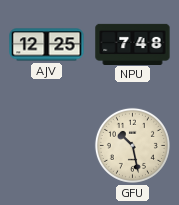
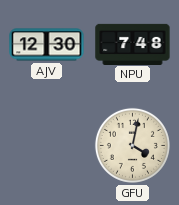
AJV: 12:25 -> 12:30
GFU: 10:28 -> 4:02
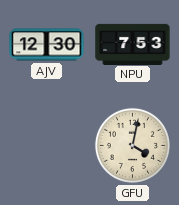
NPU: 7:48 -> 7:53
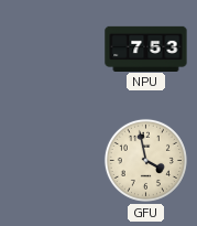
AJV: 12:30 -> none
GFU: 4:02 -> 3:58
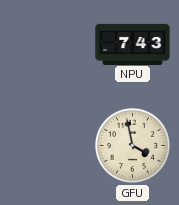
NPU: 7:53 -> 7:43
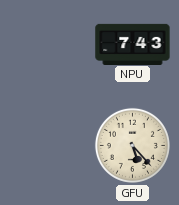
GFU: 3:58 -> 5:23
